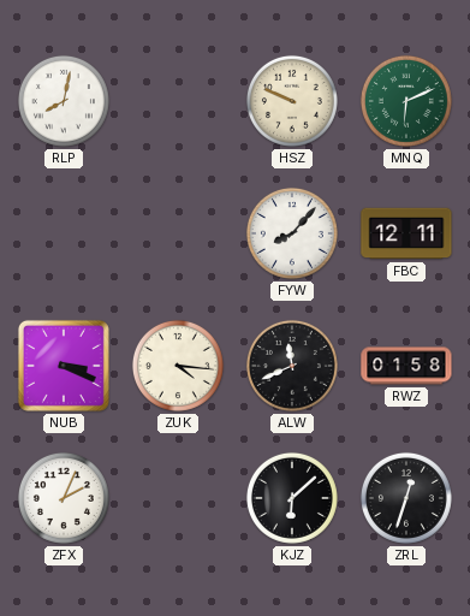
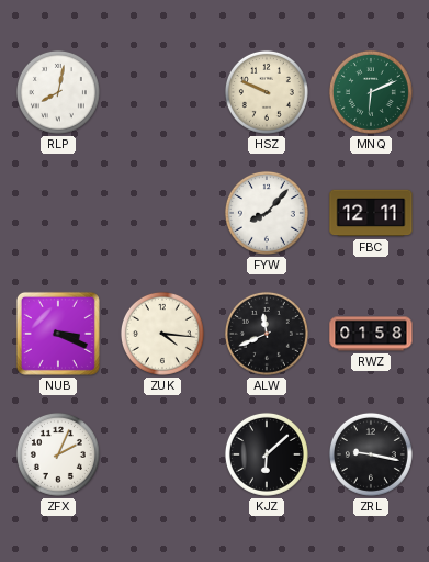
ZRL: 12:33 -> 9:17
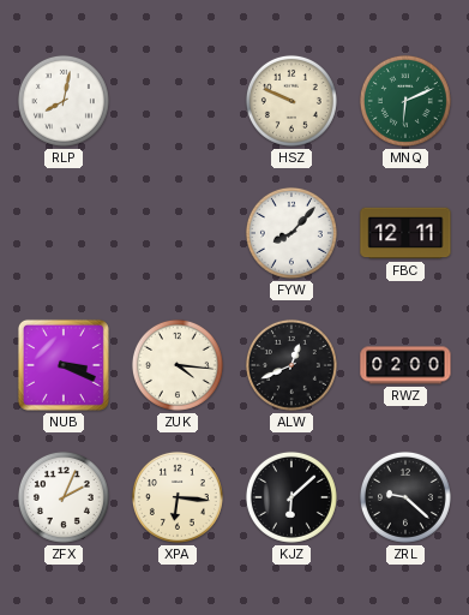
ALW: 11:41 -> 12:41
RWZ: 01:58 -> 02:00
XPA: none -> 6:16
ZRL: 9:17 -> 9:22
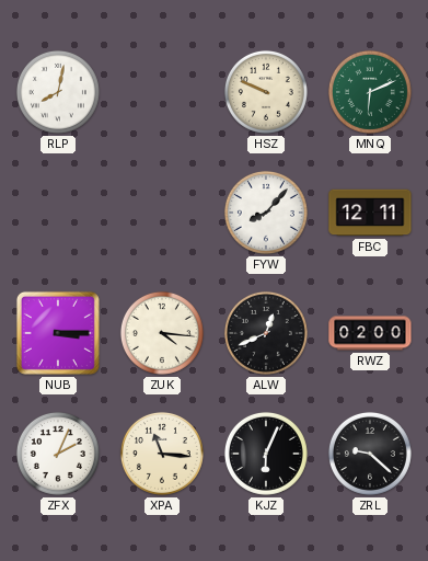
NUB: 3:19 -> 3:15
XPA: 6:16 -> 11:16
KJZ: 6:08 -> 6:04
